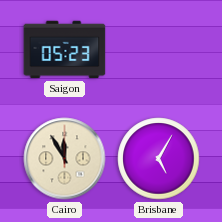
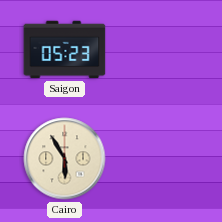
Cairo: 11:55 -> 5:55
Brisbane: 5:05 -> none
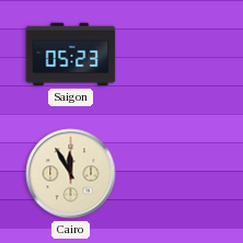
Cairo: 5:55 -> 11:55
